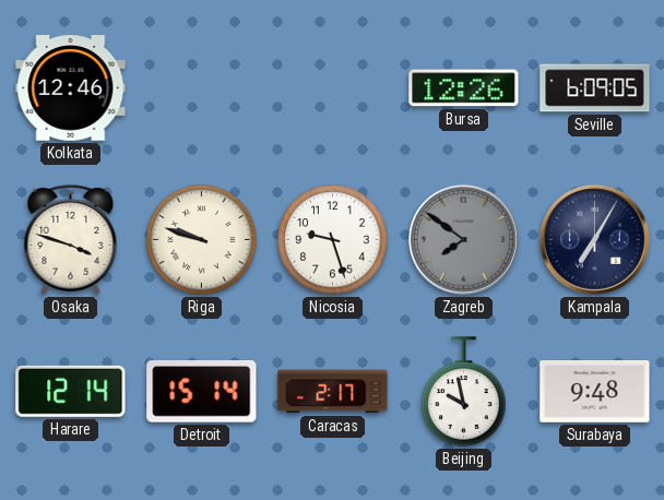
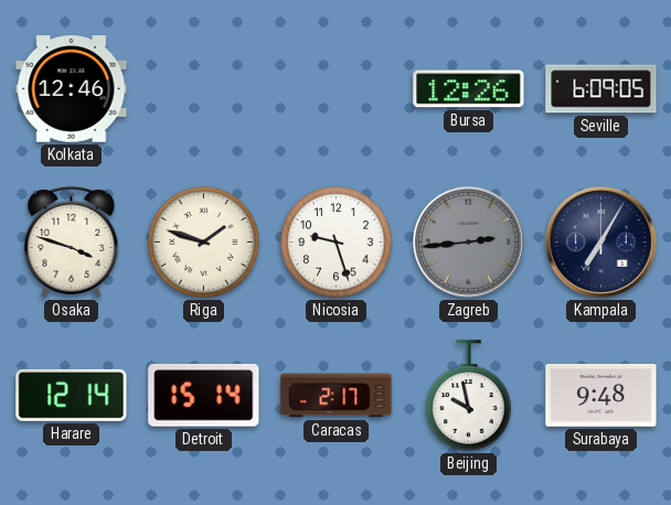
Riga: 9:48 -> 1:48
Zagreb: 7:51 -> 2:44
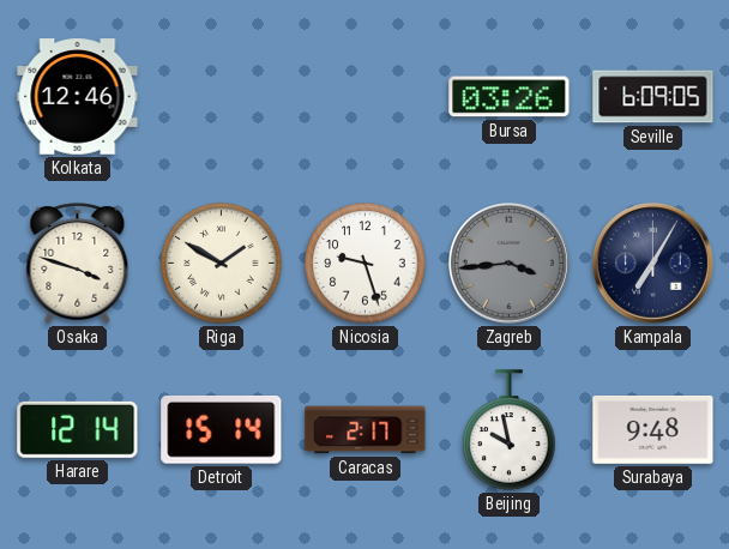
Bursa: 12:26 -> 03:26
Riga: 1:48 -> 1:50
Zagreb: 2:44 -> 3:44
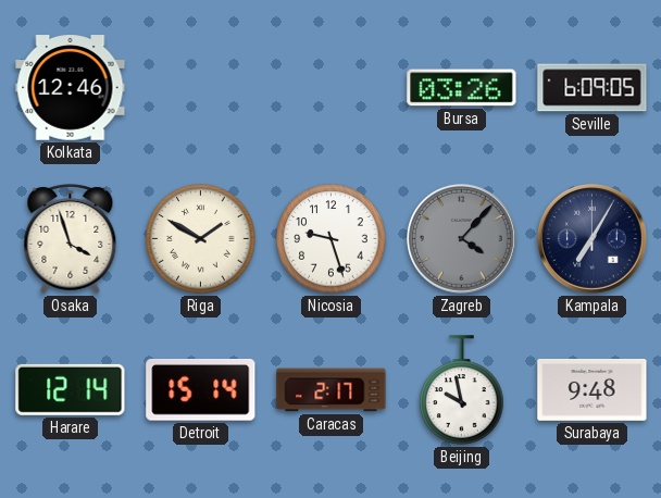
Osaka: 3:48 -> 3:57
Zagreb: 3:44 -> 4:07
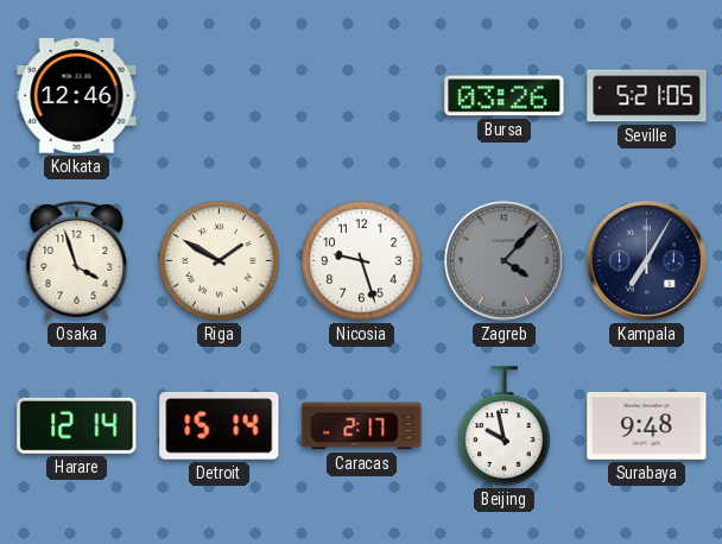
Seville: 6:09 -> 5:21
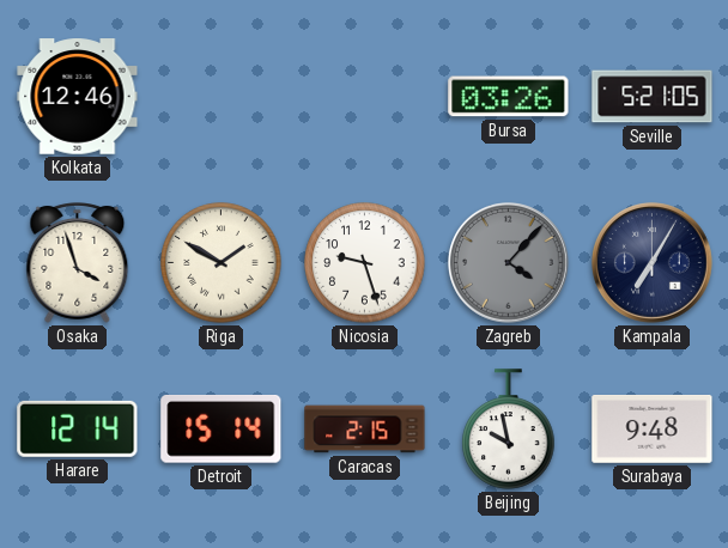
Caracas: 2:17 -> 2:15
